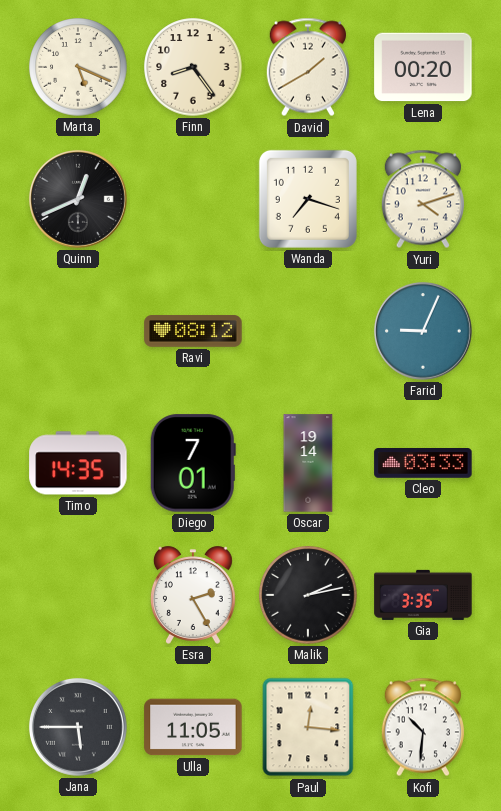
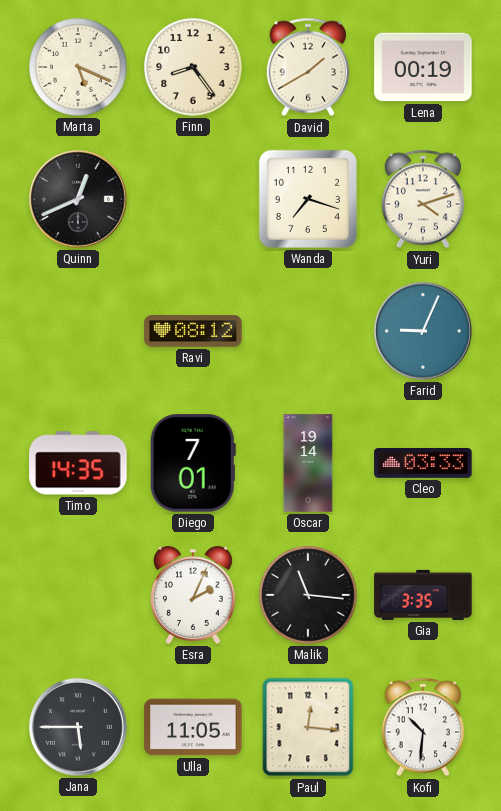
Lena: 00:20 -> 00:19
Esra: 2:25 -> 2:04
Malik: 2:13 -> 11:16
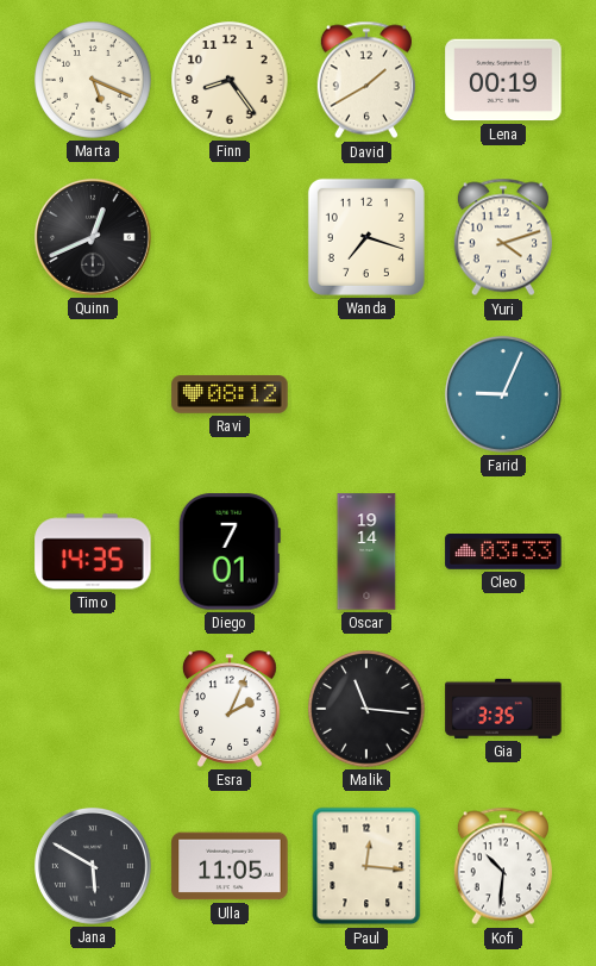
Jana: 5:45 -> 5:50
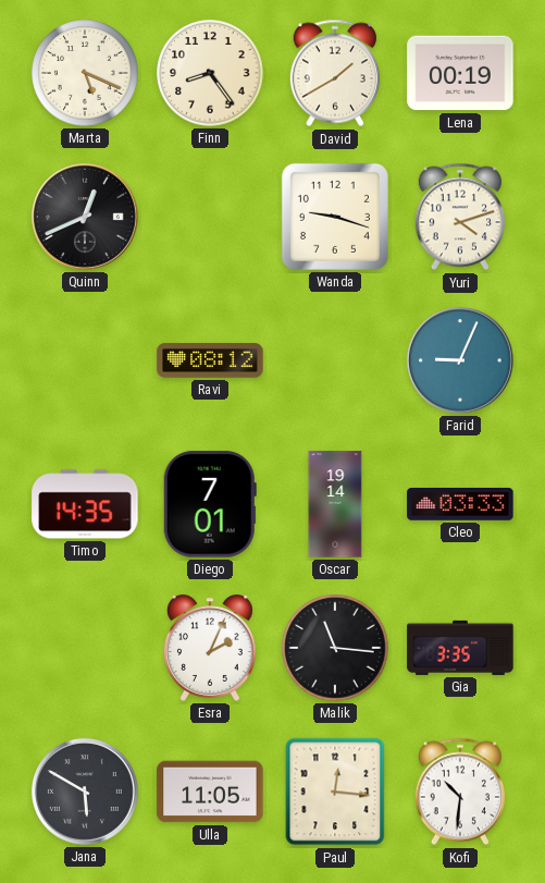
Wanda: 7:18 -> 9:18
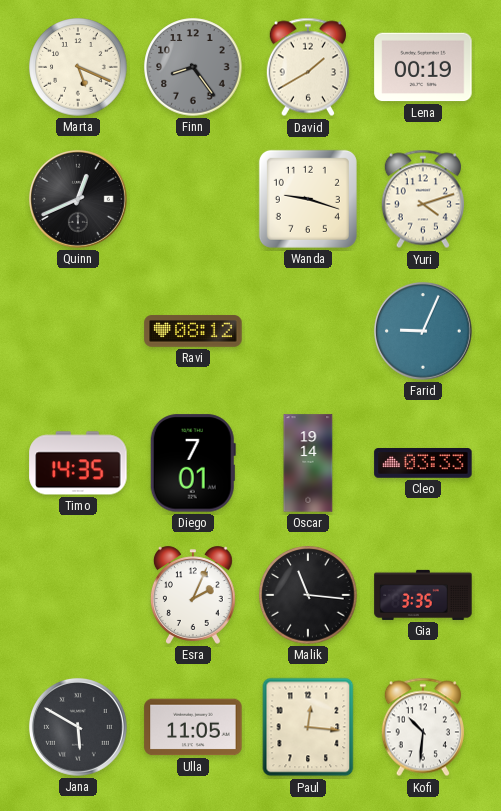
Finn dial: cream -> grey
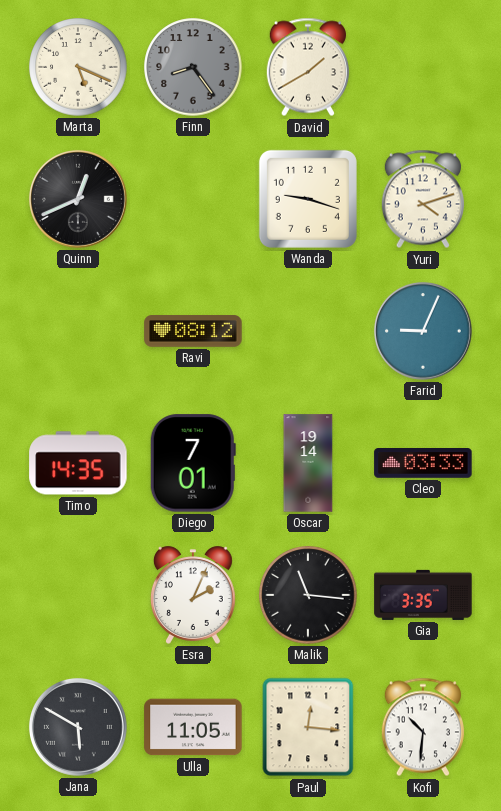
Lena: 00:19 -> none
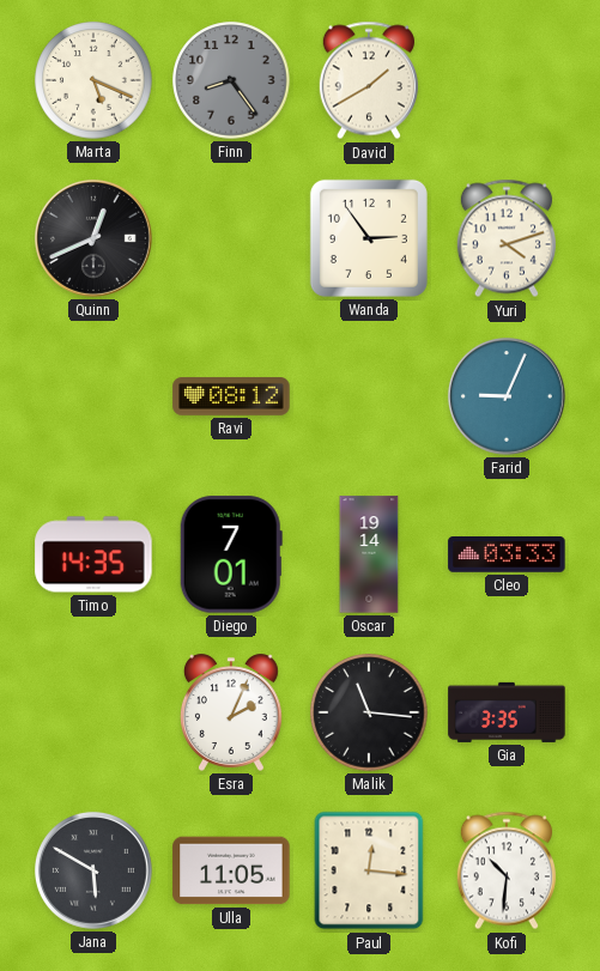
Wanda: 9:18 -> 2:54
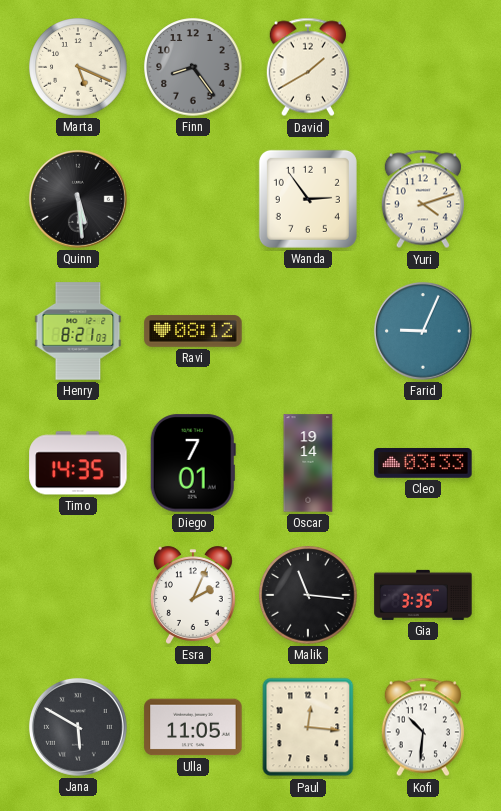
Quinn: 12:41 -> 5:29
Henry: none -> 8:21
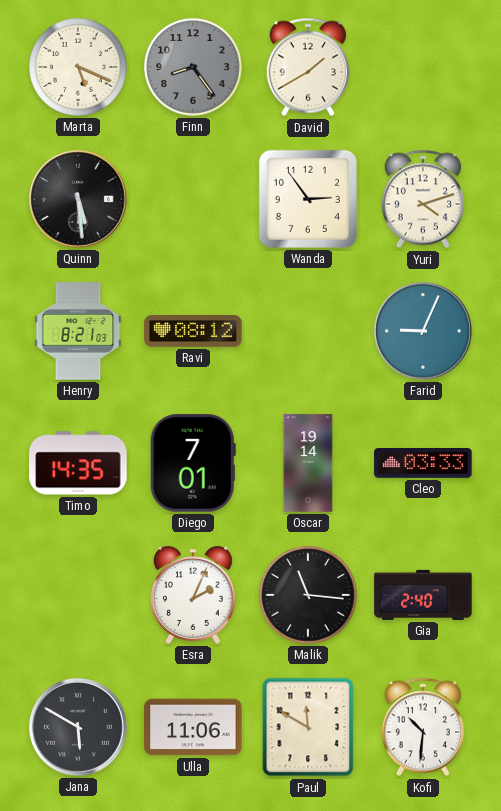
Gia: 3:35 -> 2:40
Ulla: 11:05 -> 11:06
Paul: 12:16 -> 11:50
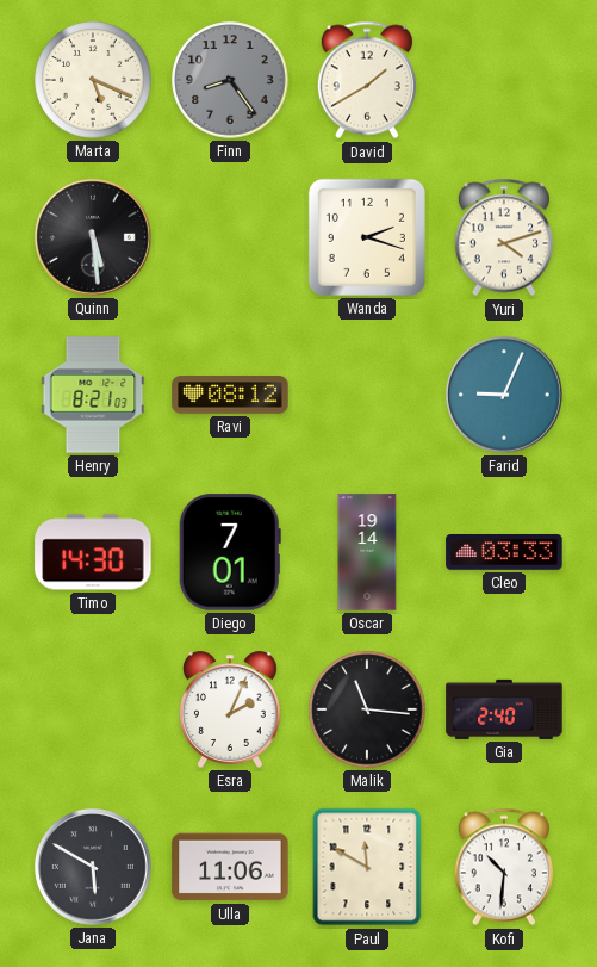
Wanda: 2:54 -> 2:18
Timo: 14:35 -> 14:30
